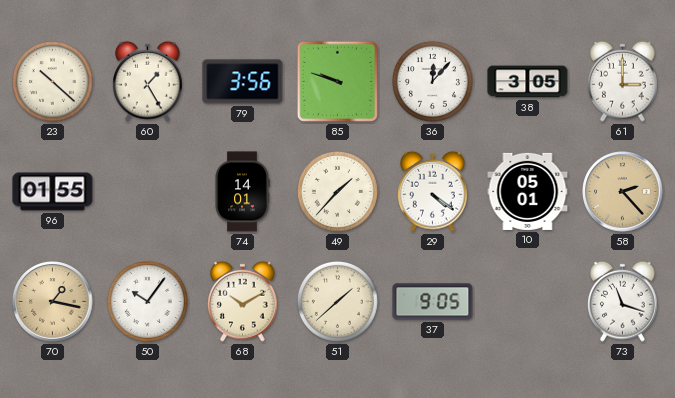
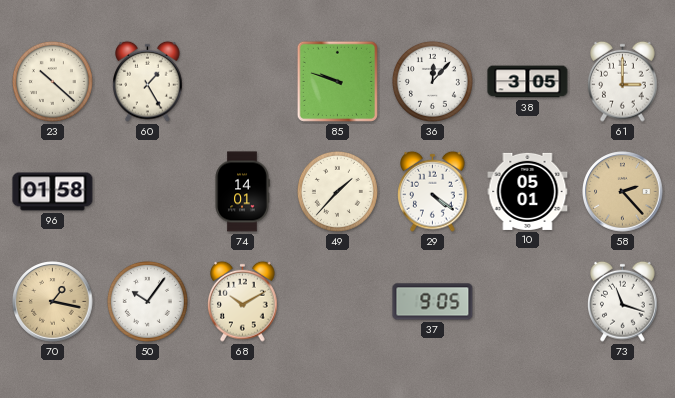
79: 3:56 -> none
96: 01:55 -> 01:58
51: 1:38 -> none
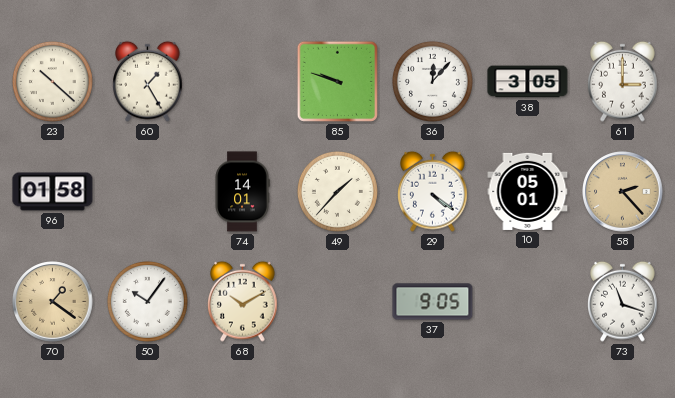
70: 1:17 -> 1:21
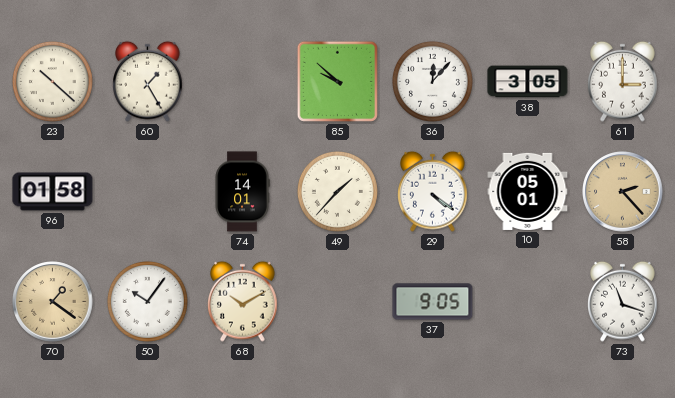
85: 9:48 -> 9:52
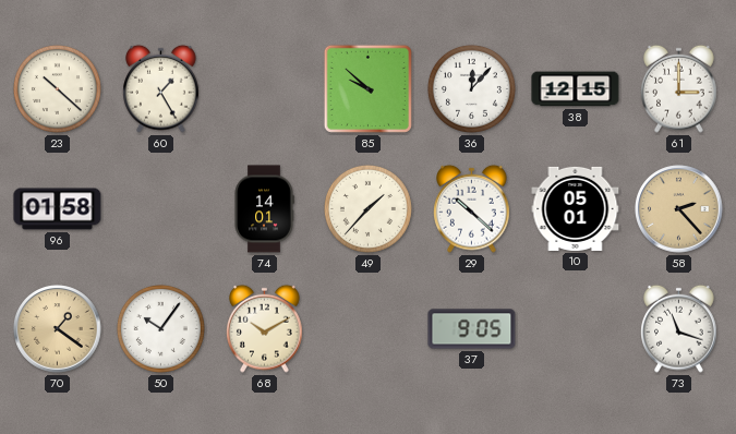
38: 3:05 -> 12:15
29: 4:21 -> 10:22
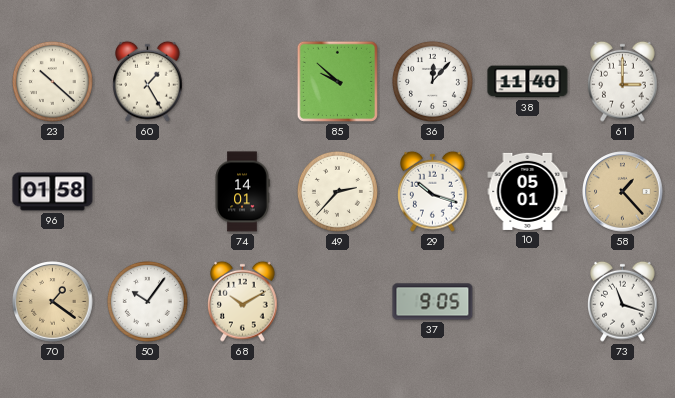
38: 12:15 -> 11:40
49: 1:37 -> 2:37
29: 10:22 -> 10:18
58: 2:23 -> 1:23
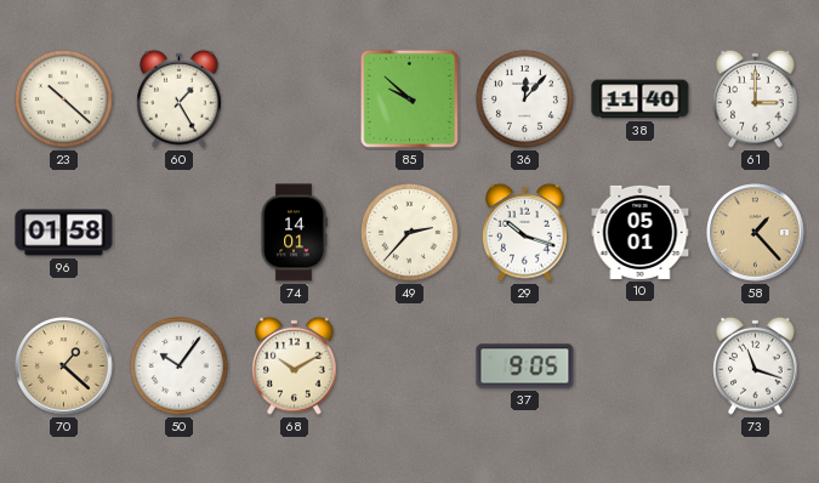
70: 1:21 -> 1:22
